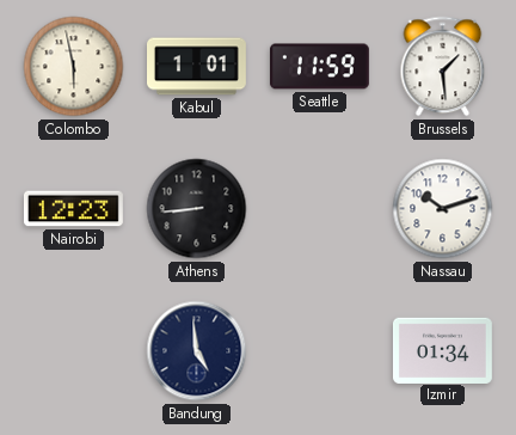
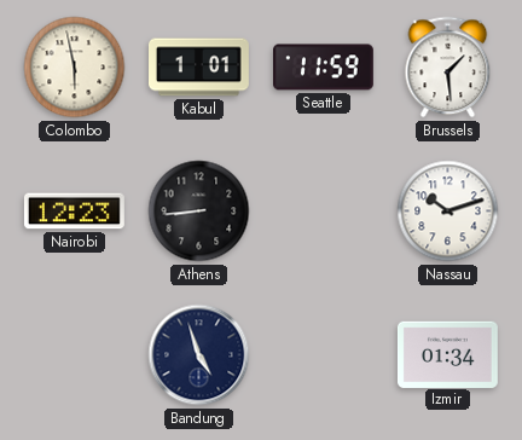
Bandung: 4:59 -> 4:57
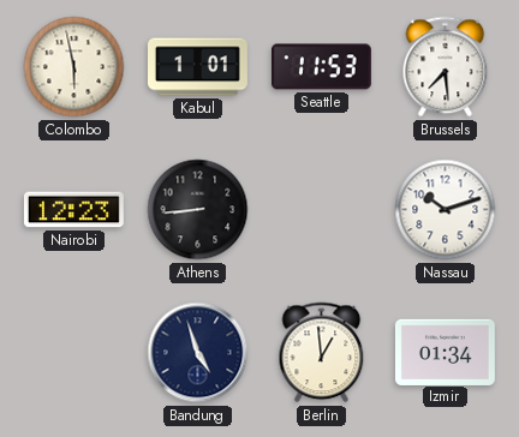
Seattle: 11:59 -> 11:53
Brussels: 1:29 -> 7:29
Berlin: none -> 12:59
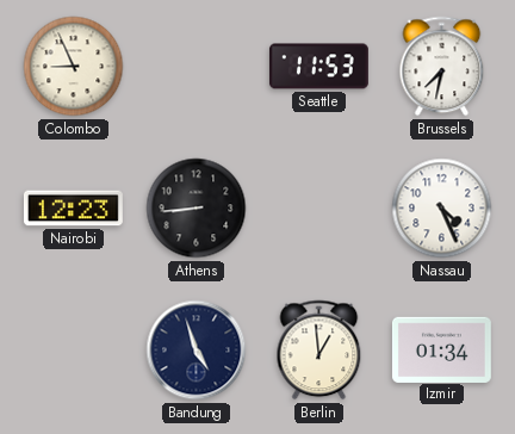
Colombo: 5:58 -> 8:56
Kabul: 1:01 -> none
Brussels: 7:29 -> 7:32
Nassau: 10:12 -> 4:26
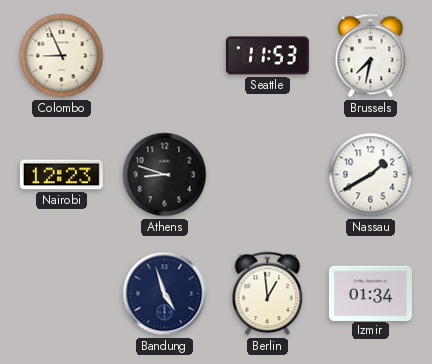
Athens: 8:44 -> 8:48
Nassau: 4:26 -> 1:40
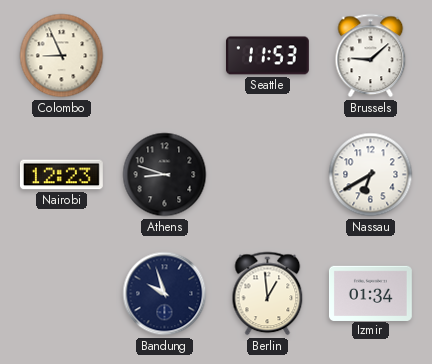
Brussels: 7:32 -> 9:08
Nassau: 1:40 -> 6:40
Bandung: 4:57 -> 9:57
